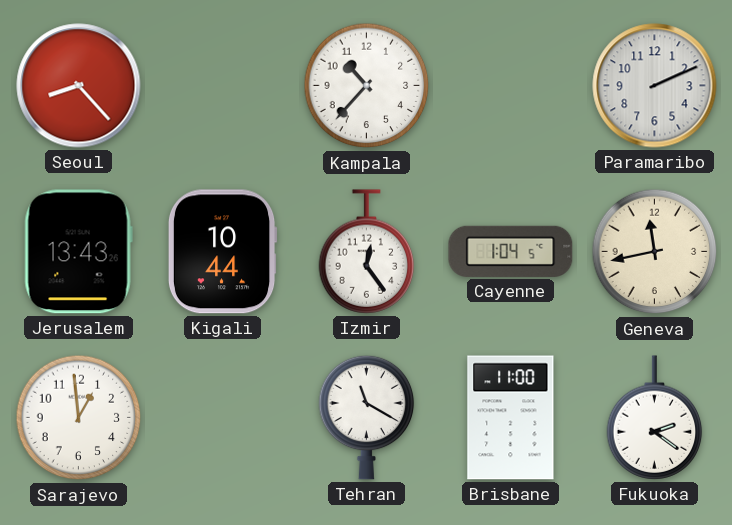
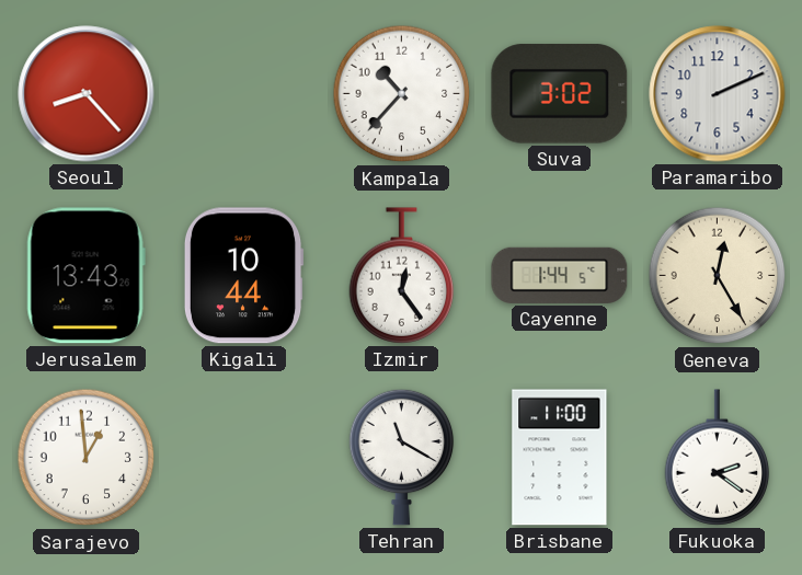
Suva: none -> 3:02
Cayenne: 1:04 -> 1:44
Geneva: 11:43 -> 12:25
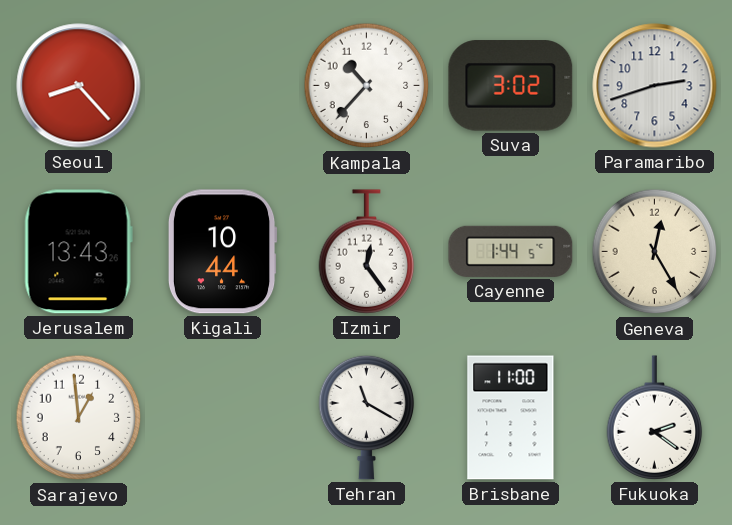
Paramaribo: 2:11 -> 2:42
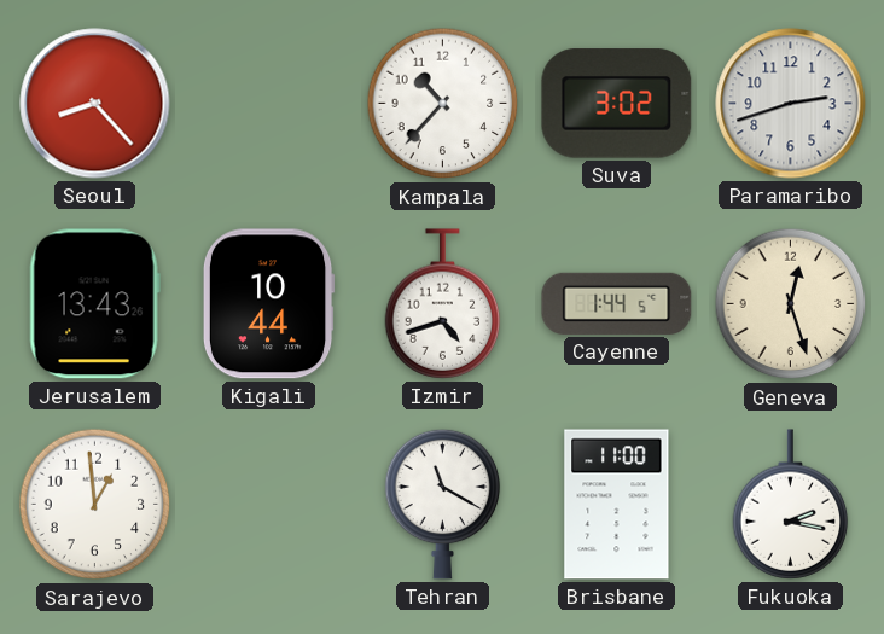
Izmir: 12:24 -> 4:42
Geneva: 12:25 -> 12:27
Fukuoka: 2:21 -> 2:17
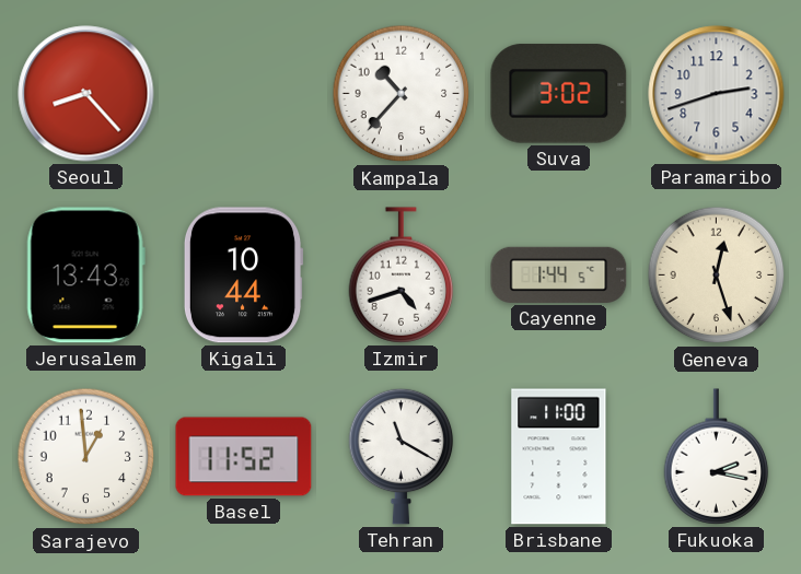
Basel: none -> 11:52
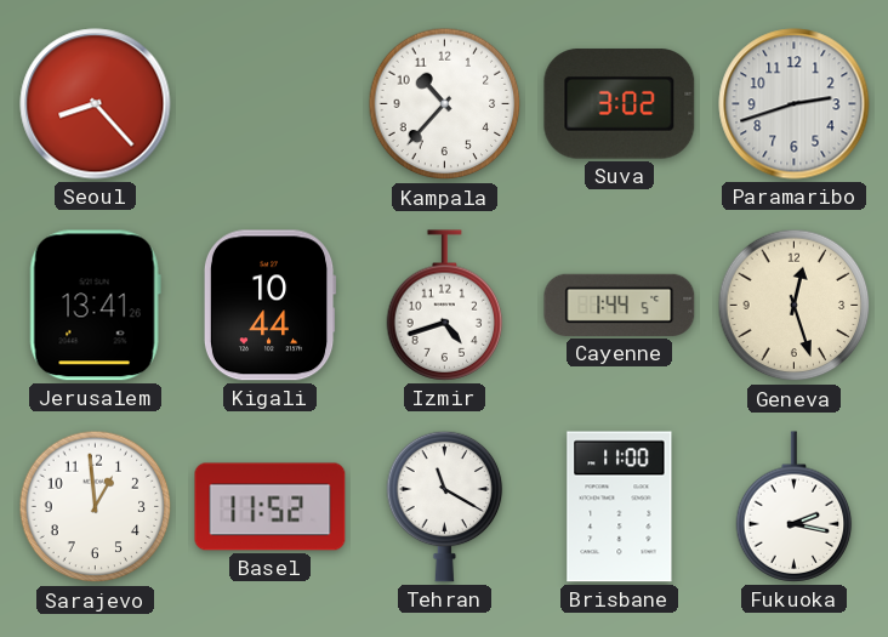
Jerusalem: 13:43 -> 13:41
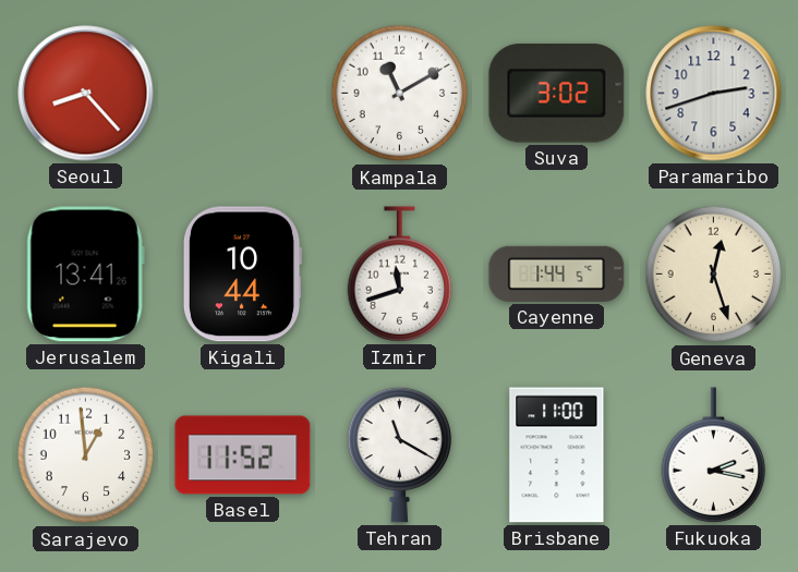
Kampala: 10:37 -> 11:10
Izmir: 4:42 -> 11:42
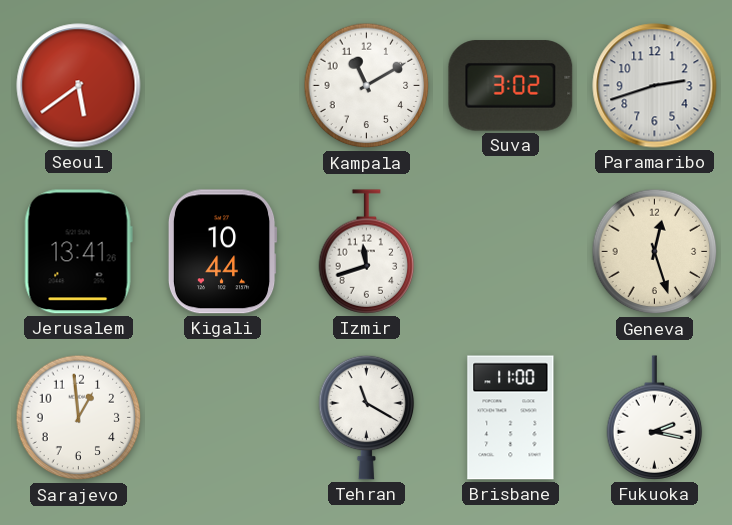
Seoul: 8:23 -> 5:39
Cayenne: 1:44 -> none
Basel: 11:52 -> none
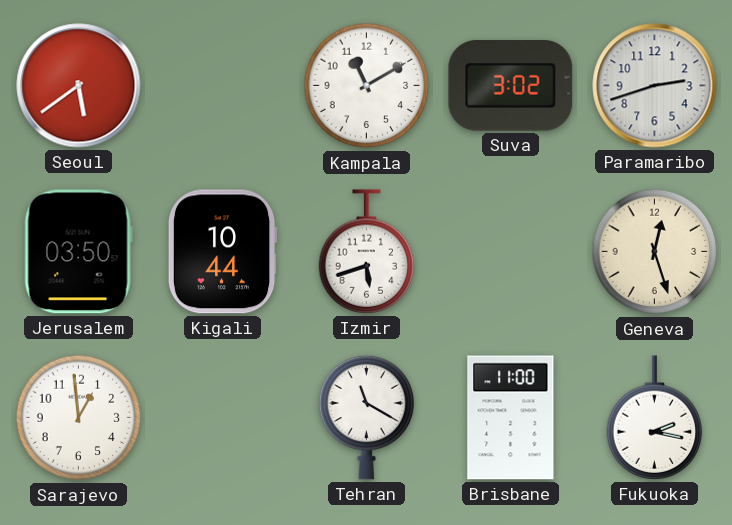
Jerusalem: 13:41 -> 03:50
Izmir: 11:42 -> 5:42
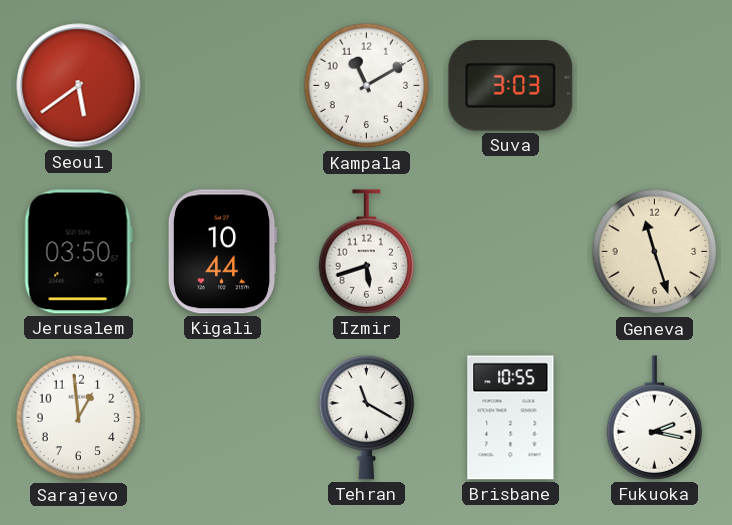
Suva: 3:02 -> 3:03
Paramaribo: 2:42 -> none
Geneva: 12:27 -> 11:27
Brisbane: 11:00 -> 10:55
